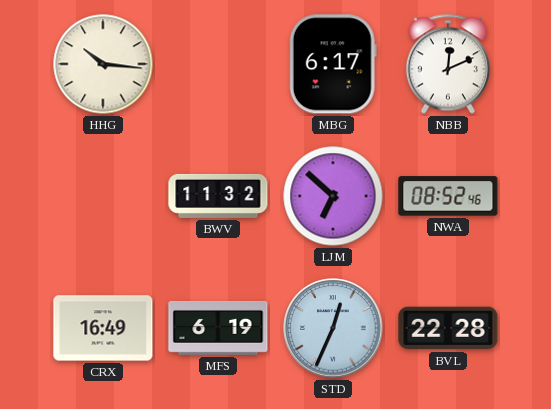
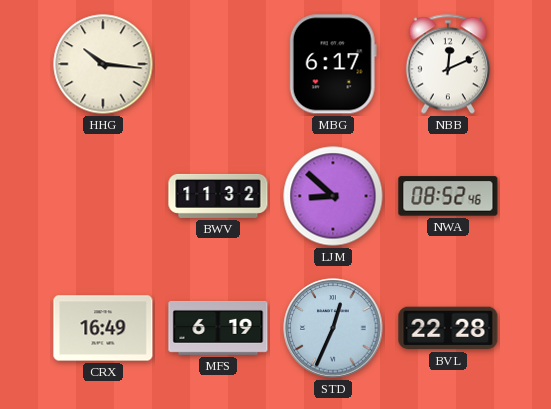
LJM: 6:52 -> 8:52
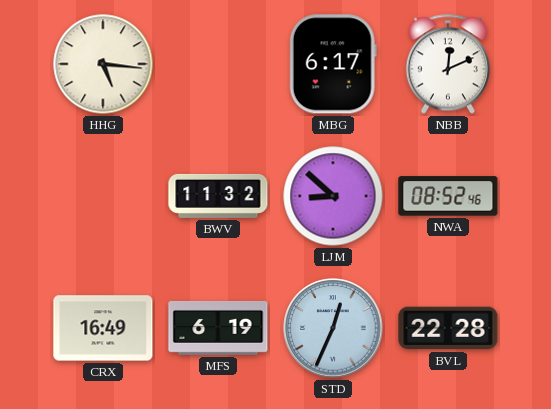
HHG: 10:16 -> 5:16
